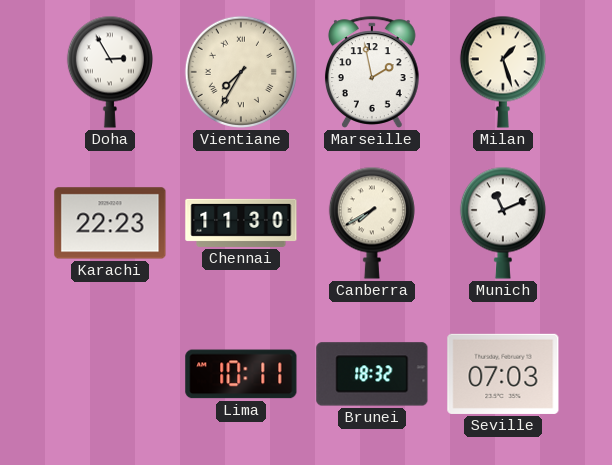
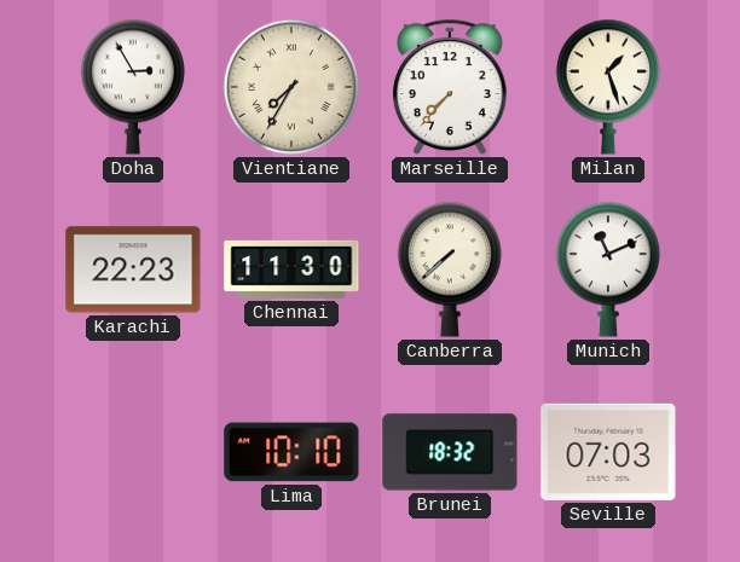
Marseille: 1:58 -> 7:37
Canberra: 7:40 -> 7:38
Lima: 10:11 -> 10:10
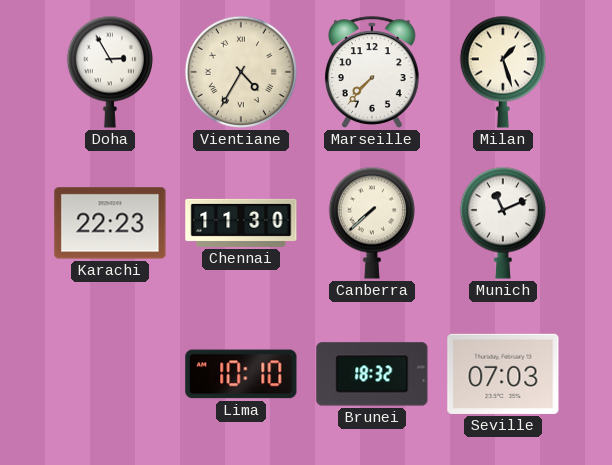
Vientiane: 7:35 -> 4:35
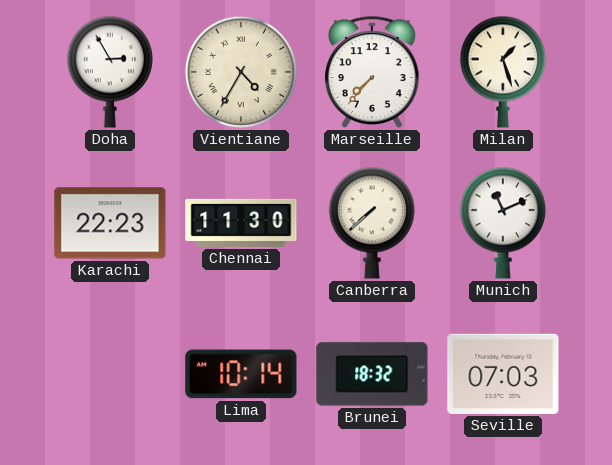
Lima: 10:10 -> 10:14
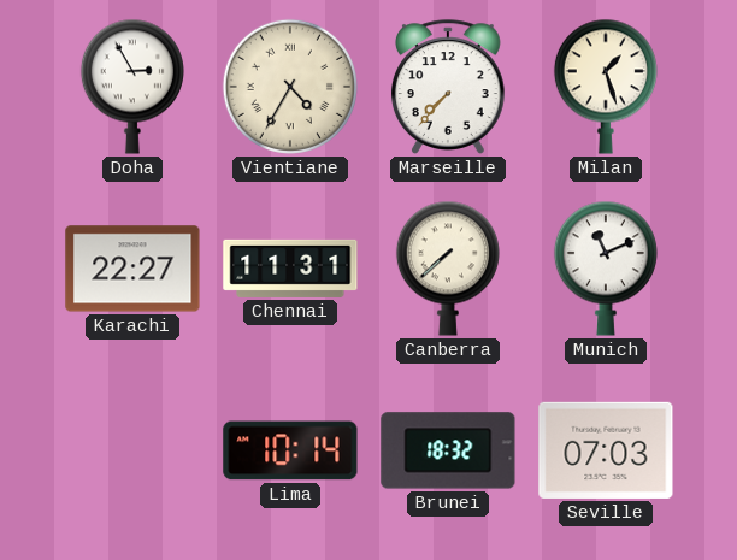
Karachi: 22:23 -> 22:27
Chennai: 11:30 -> 11:31
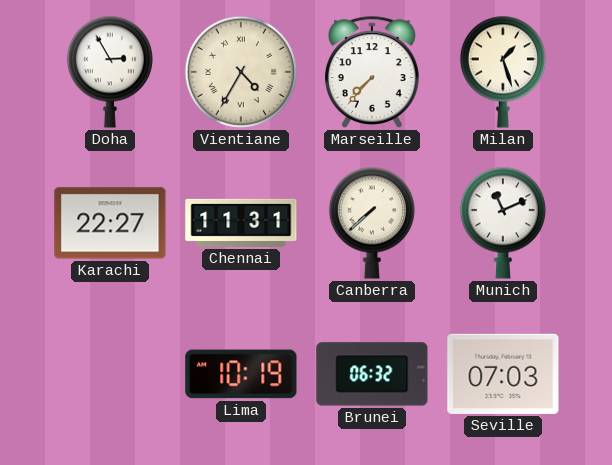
Lima: 10:14 -> 10:19
Brunei: 18:32 -> 06:32
